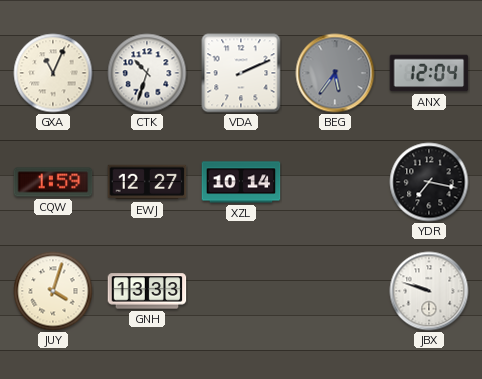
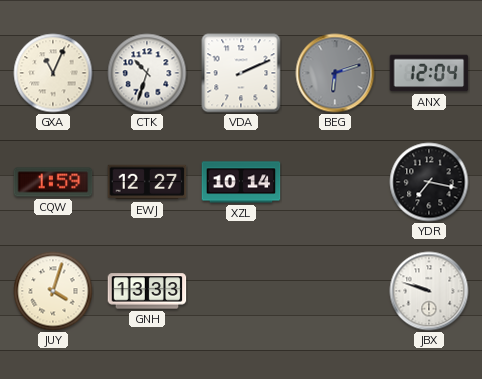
BEG: 5:36 -> 6:12
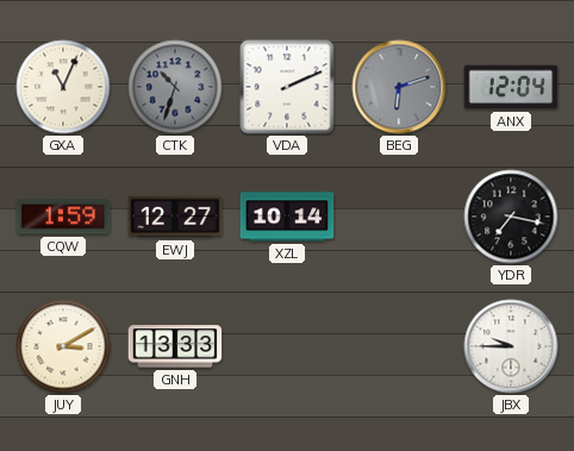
CTK dial: white -> grey
JUY: 4:03 -> 3:10
JBX: 9:48 -> 9:45
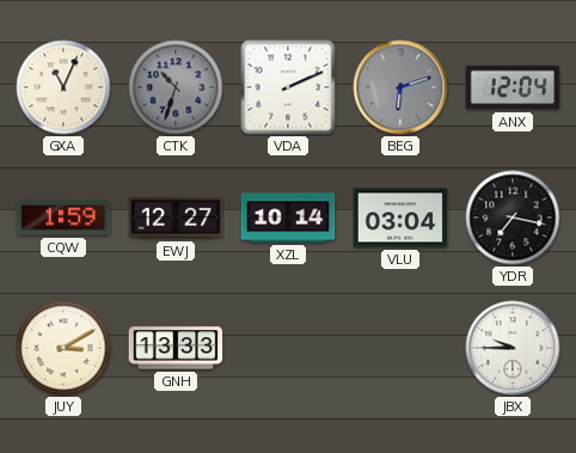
VLU: none -> 03:04
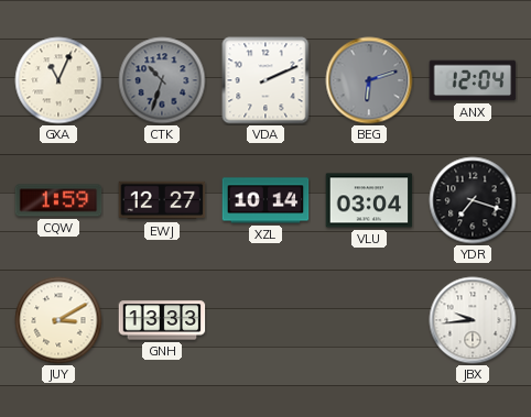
YDR: 7:17 -> 7:18
JBX: 9:45 -> 9:44
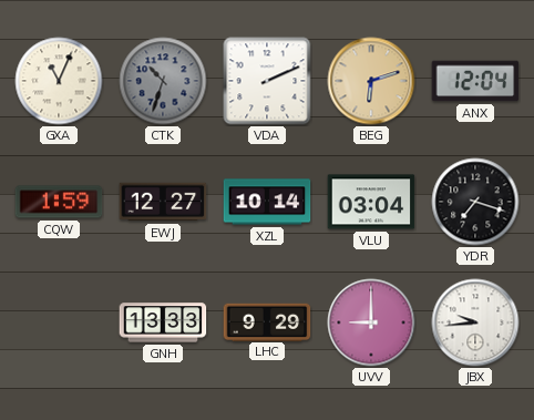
BEG dial: grey -> champagne
JUY: 3:10 -> none
LHC: none -> 9:29
UVV: none -> 9:00
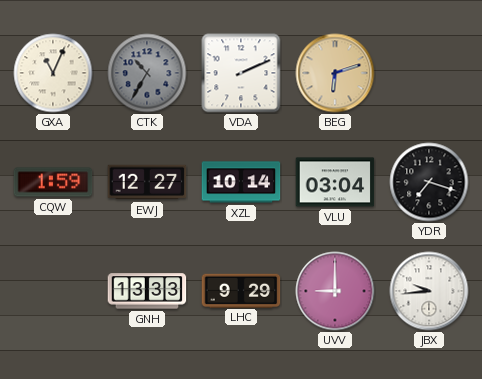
CTK: 10:33 -> 10:35
ANX: 12:04 -> none
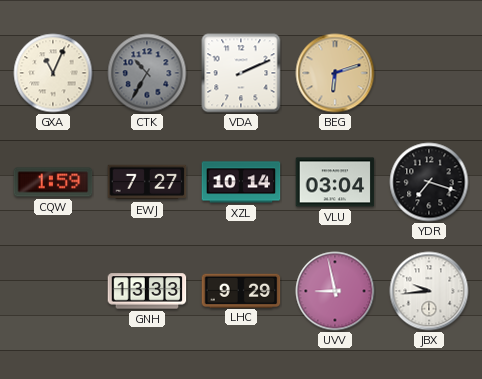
EWJ: 12:27 -> 7:27
UVV: 9:00 -> 8:58
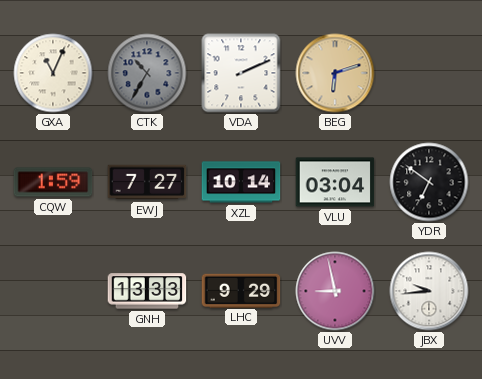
YDR: 7:18 -> 6:51
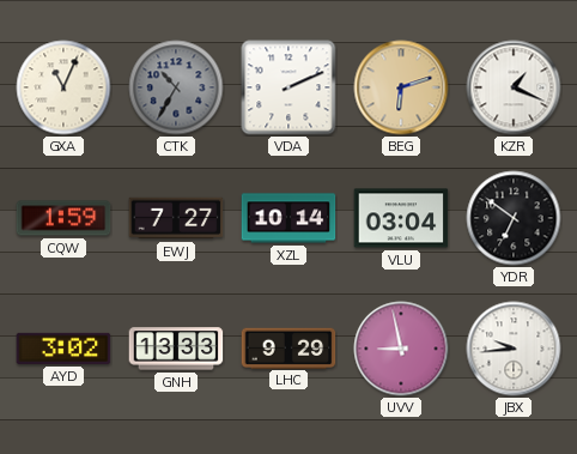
KZR: none -> 1:19
AYD: none -> 3:02
